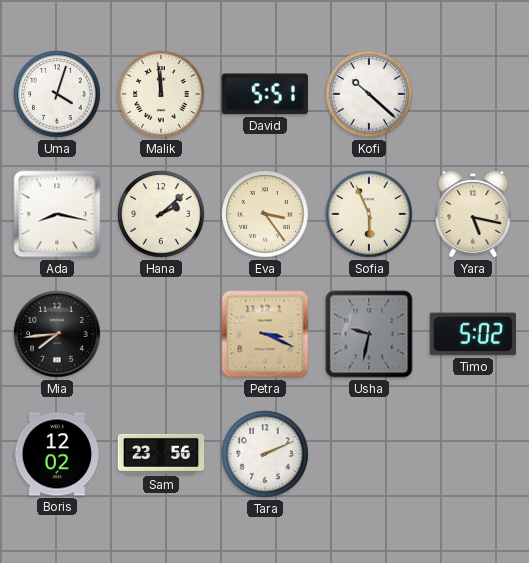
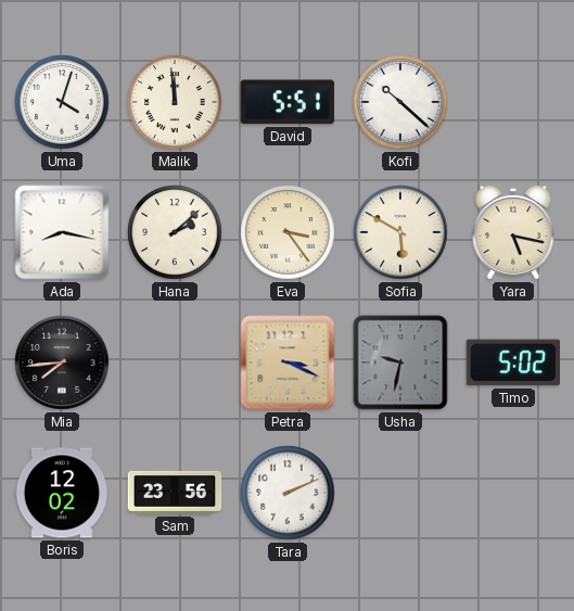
Sofia: 5:56 -> 5:50
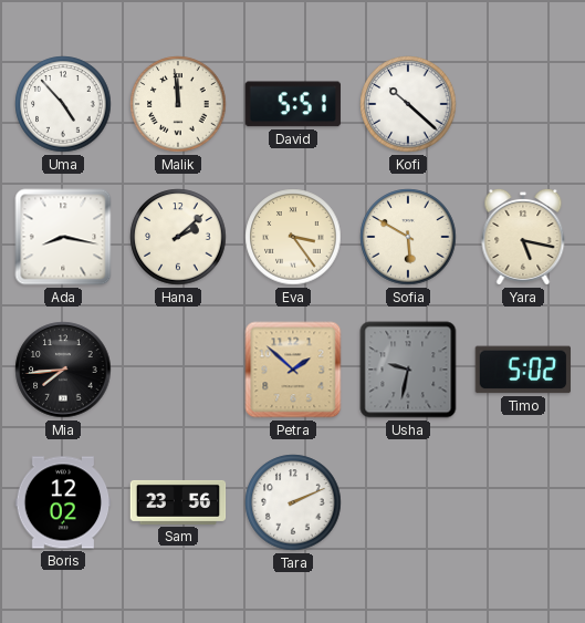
Uma: 4:03 -> 4:53
Petra: 3:19 -> 1:52
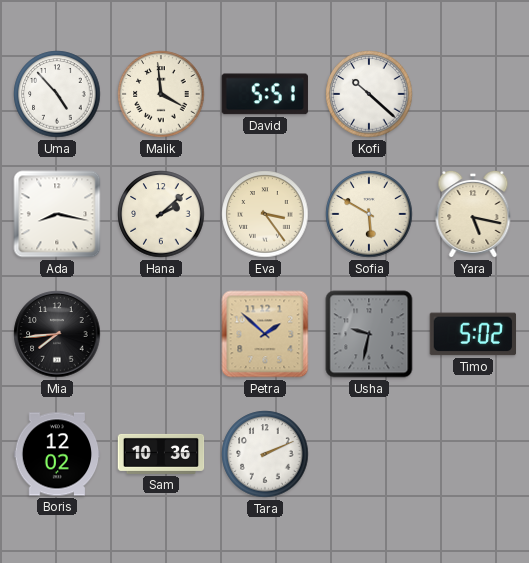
Malik: 11:59 -> 3:59
Sam: 23:56 -> 10:36
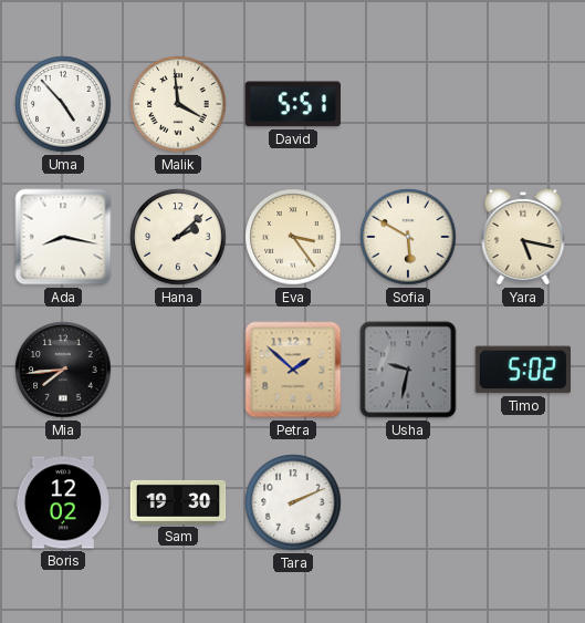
Kofi: 10:22 -> none
Sam: 10:36 -> 19:30
